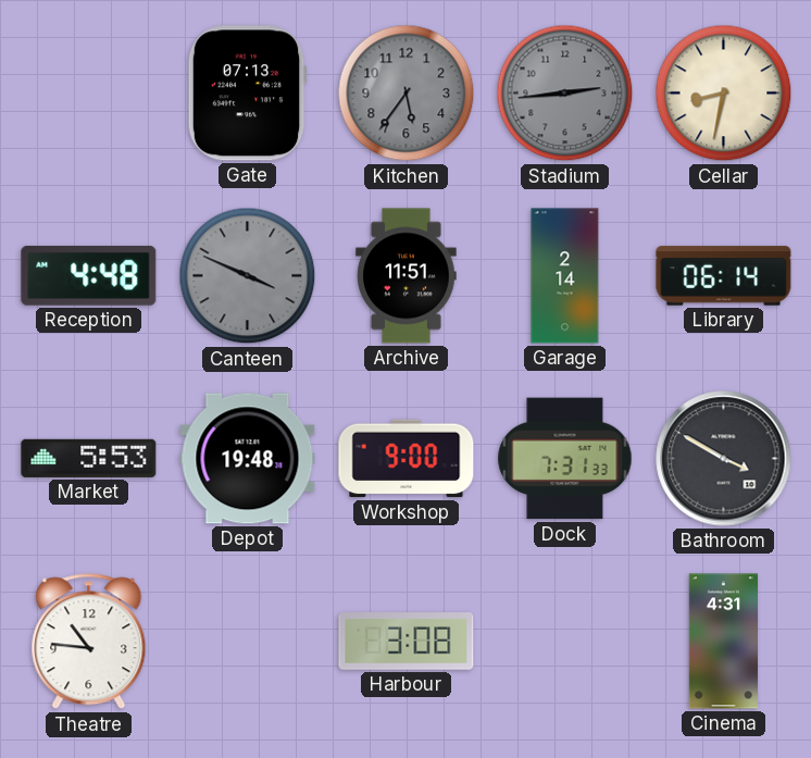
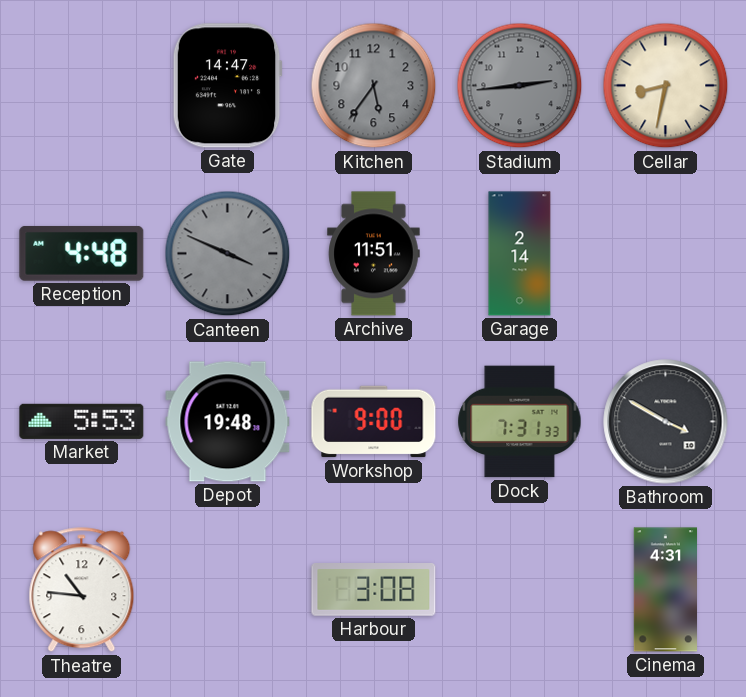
Gate: 07:13 -> 14:47
Library: 06:14 -> none
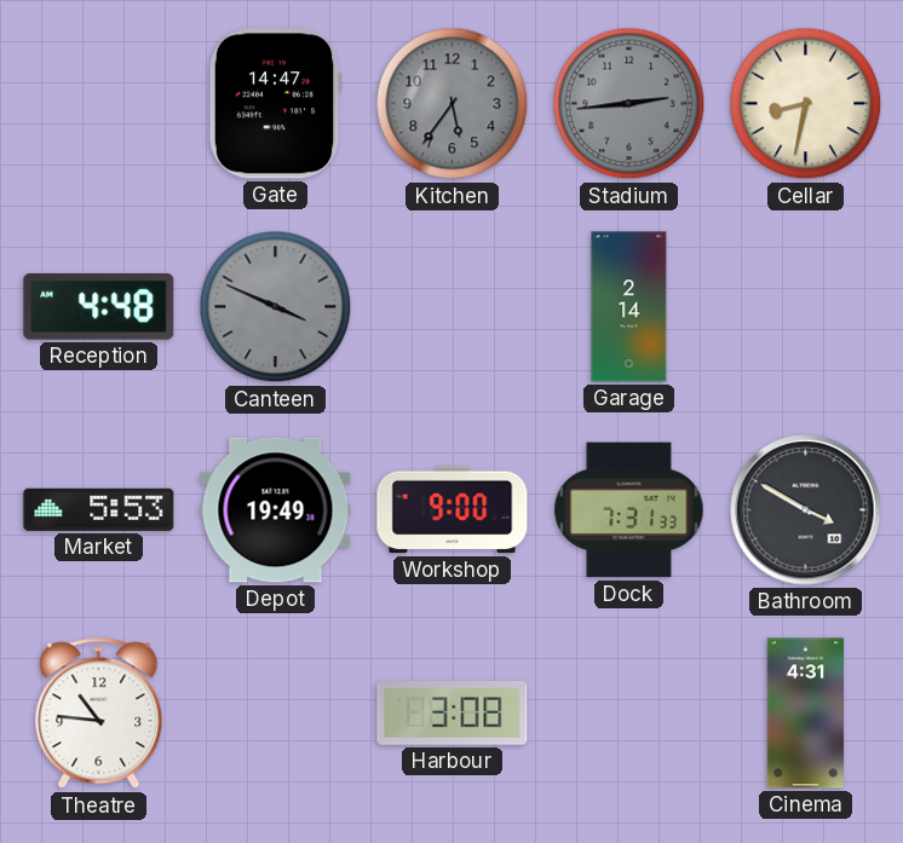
Archive: 11:51 -> none
Depot: 19:48 -> 19:49
